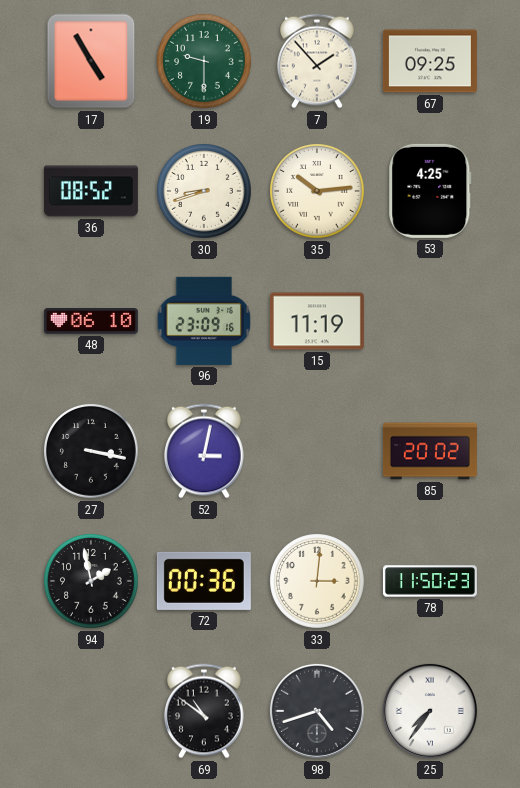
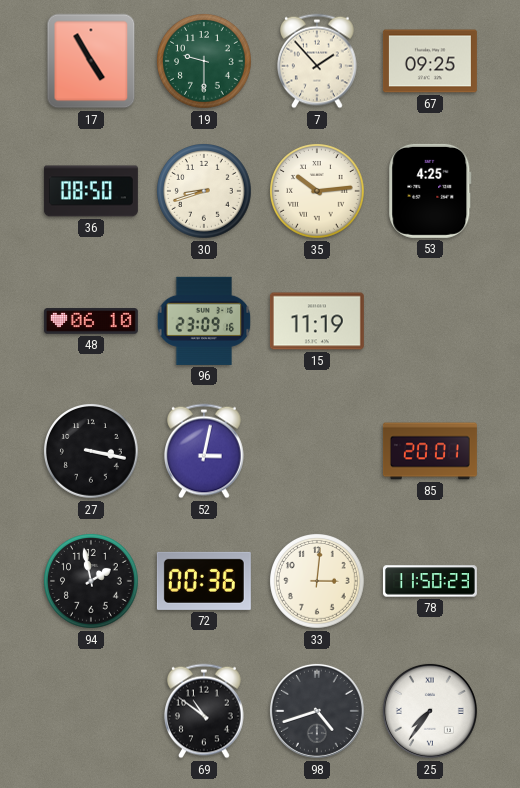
36: 08:52 -> 08:50
85: 20:02 -> 20:01
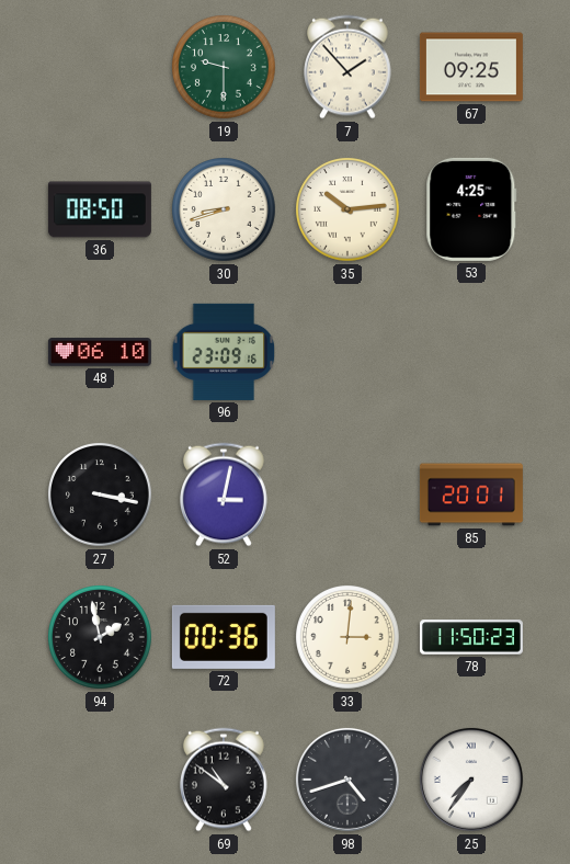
17: 4:55 -> none
15: 11:19 -> none
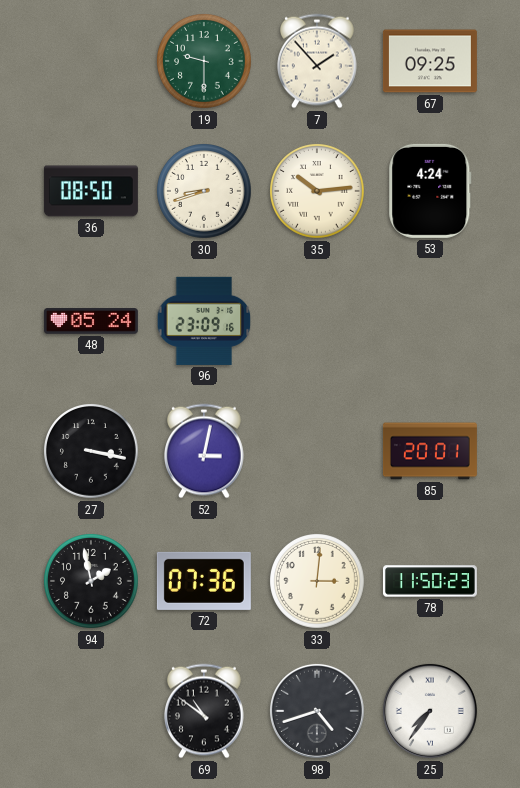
53: 4:25 -> 4:24
48: 06:10 -> 05:24
72: 00:36 -> 07:36
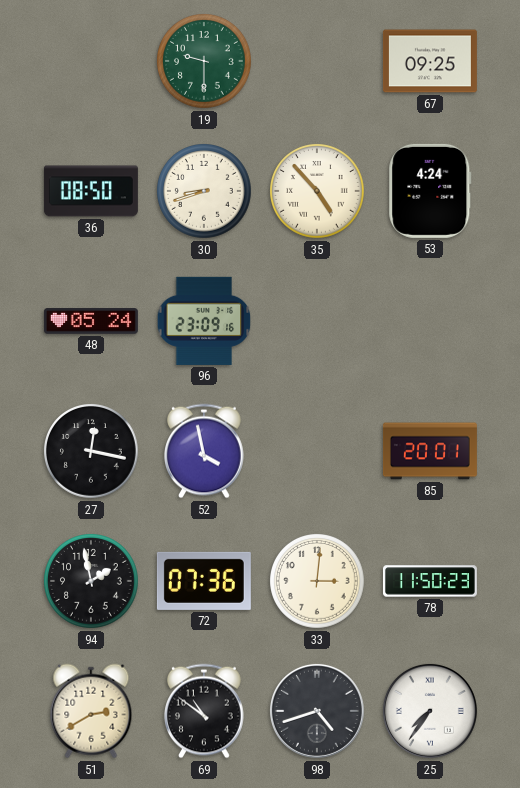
7: 1:53 -> none
35: 10:14 -> 4:53
27: 3:17 -> 12:17
52: 3:02 -> 3:58
51: none -> 2:40
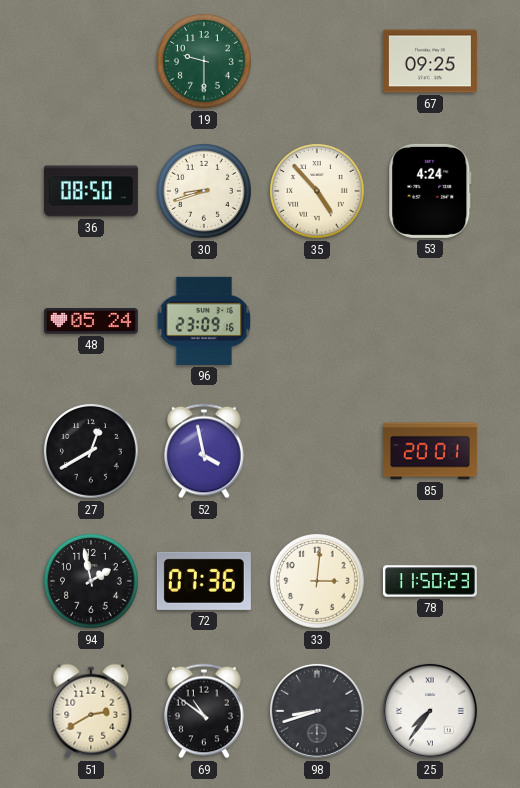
27: 12:17 -> 12:40
98: 4:42 -> 8:42
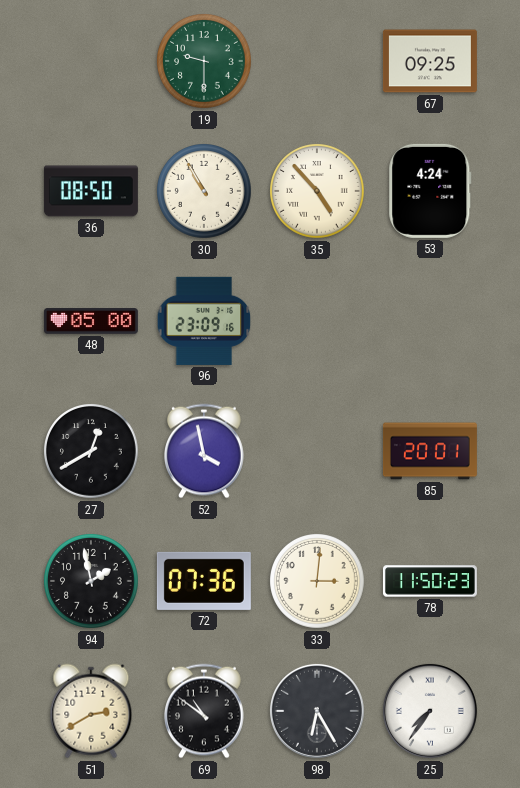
30: 8:42 -> 10:55
48: 05:24 -> 05:00
98: 8:42 -> 6:25
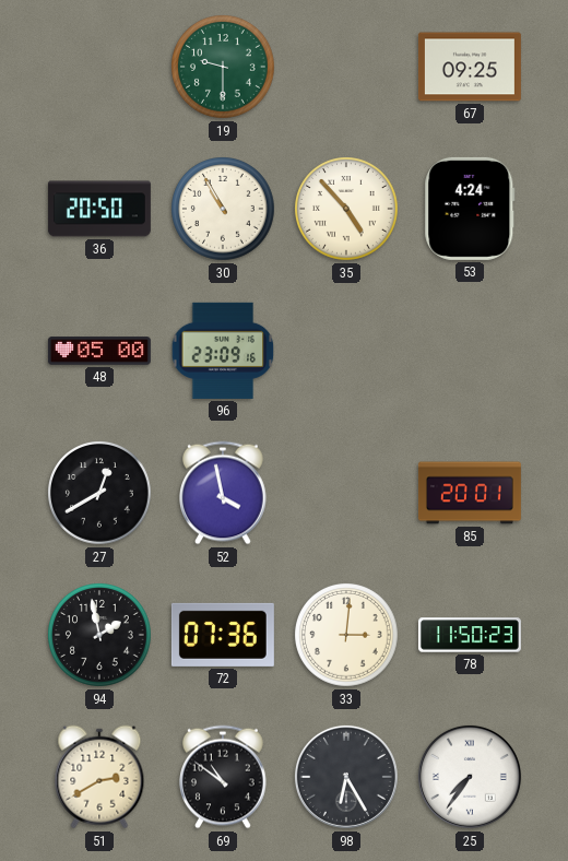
36: 08:50 -> 20:50
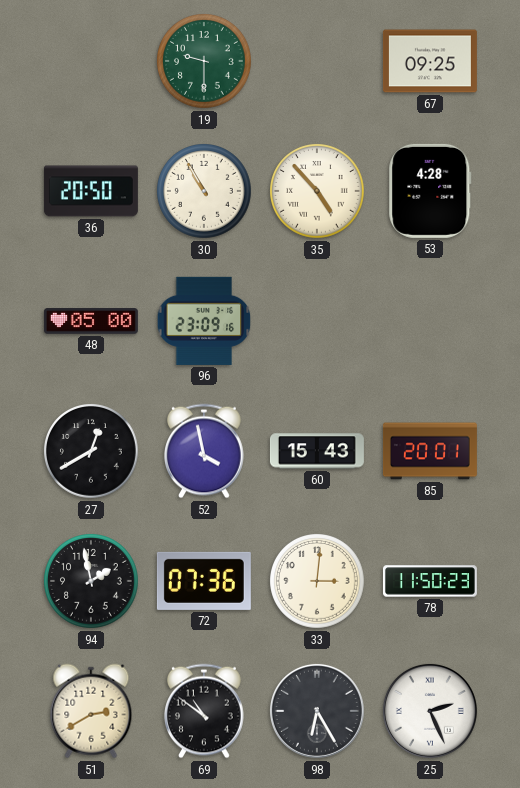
53: 4:24 -> 4:28
60: none -> 15:43
25: 7:36 -> 2:26
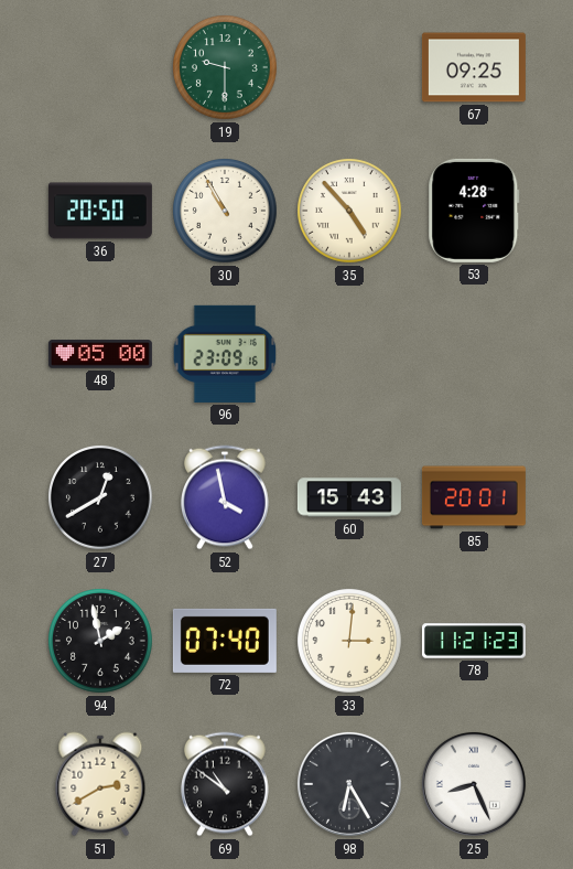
72: 07:36 -> 07:40
78: 11:50 -> 11:21
25: 2:26 -> 8:26
